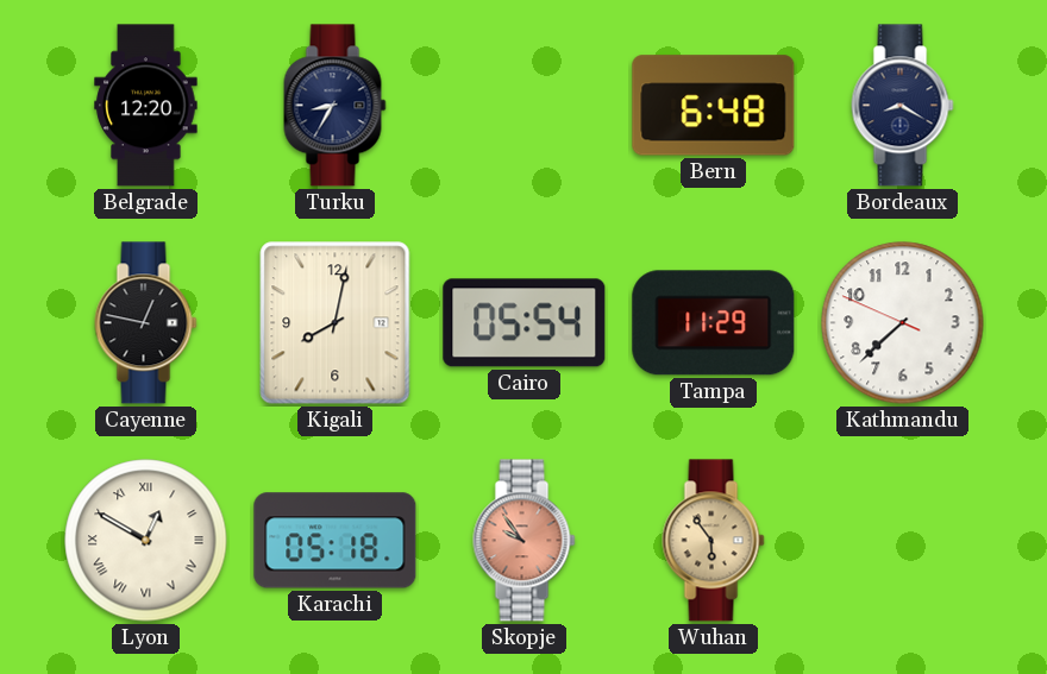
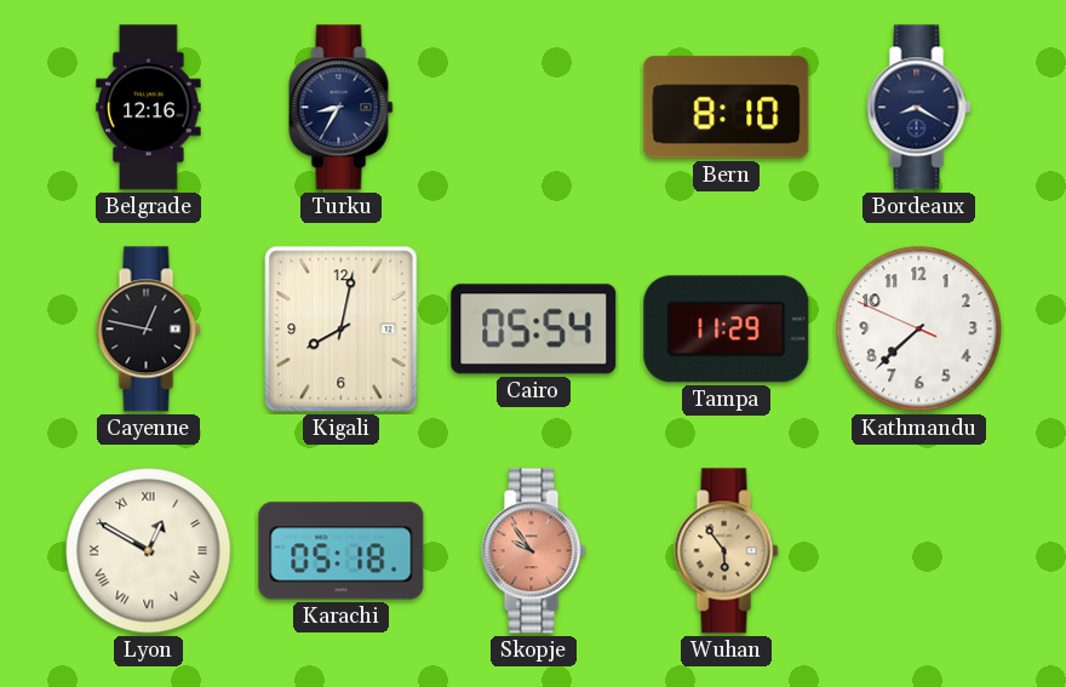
Belgrade: 12:20 -> 12:16
Bern: 6:48 -> 8:10
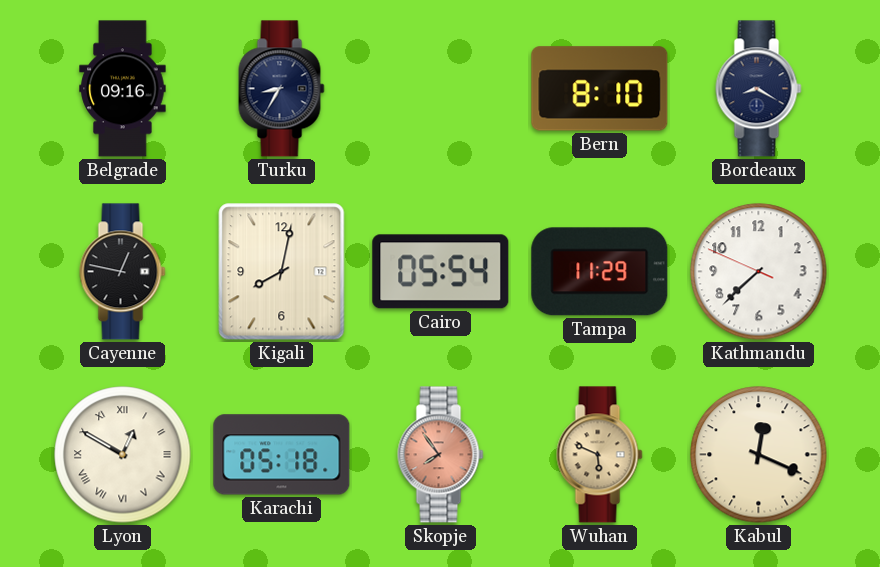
Belgrade: 12:16 -> 09:16
Skopje: 9:54 -> 7:54
Wuhan: 5:54 -> 5:49
Kabul: none -> 12:19
